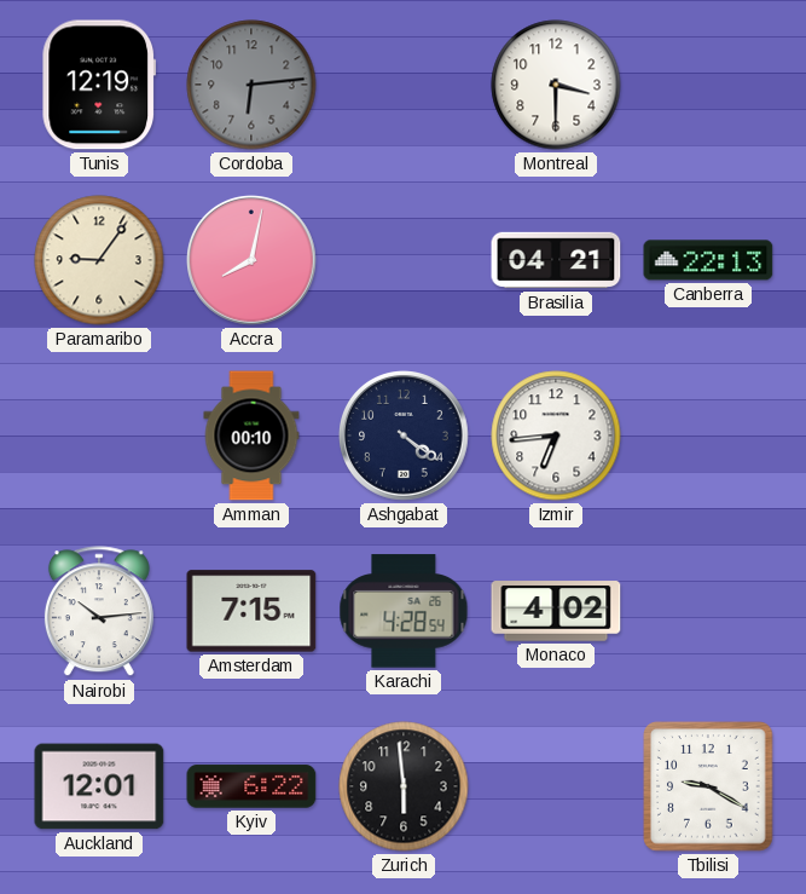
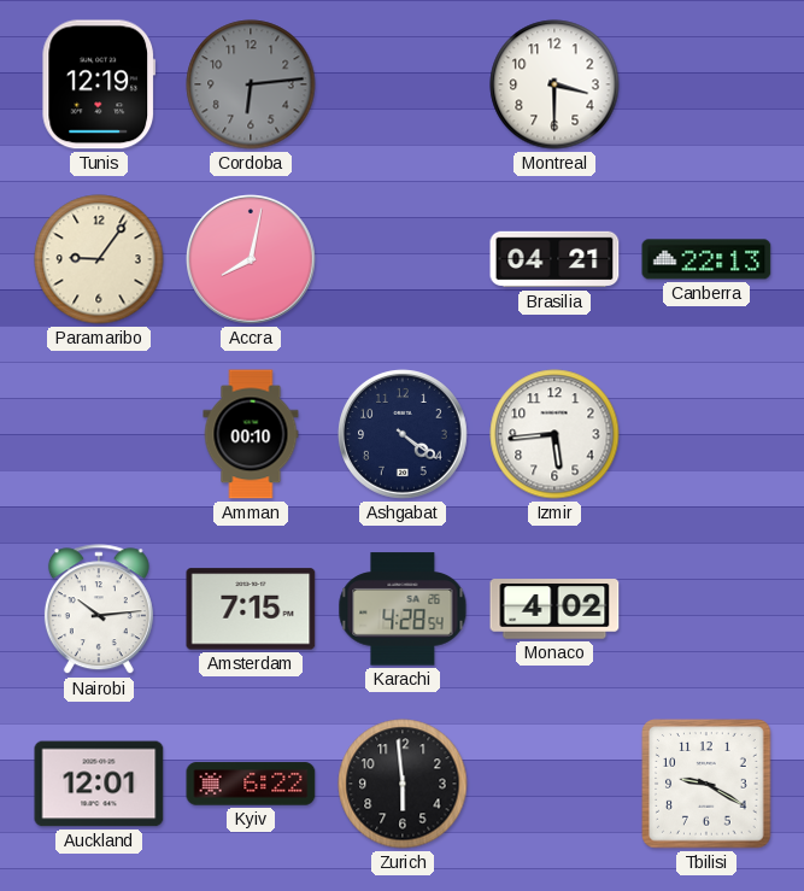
Izmir: 6:44 -> 5:44
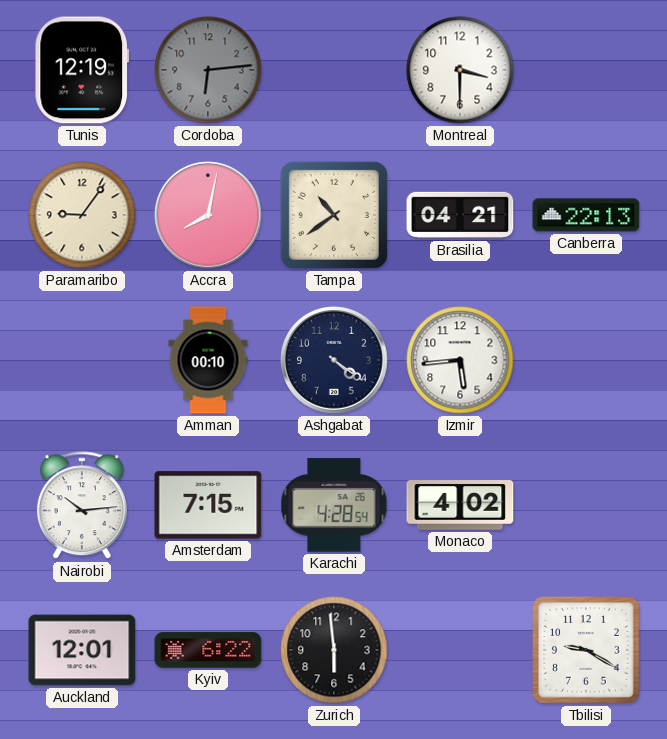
Tampa: none -> 10:39
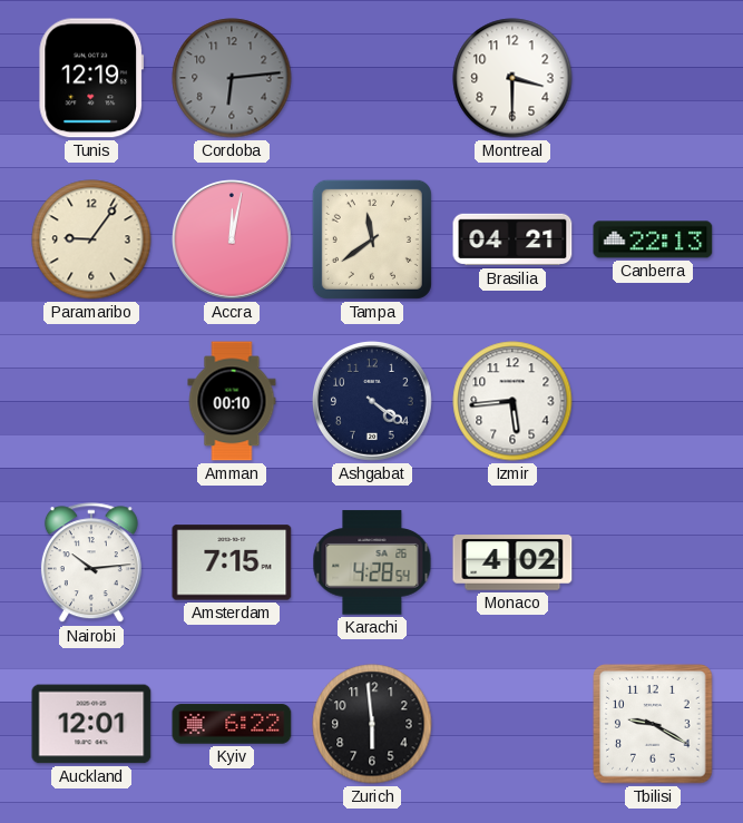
Accra: 8:02 -> 12:02
Tampa: 10:39 -> 11:39
